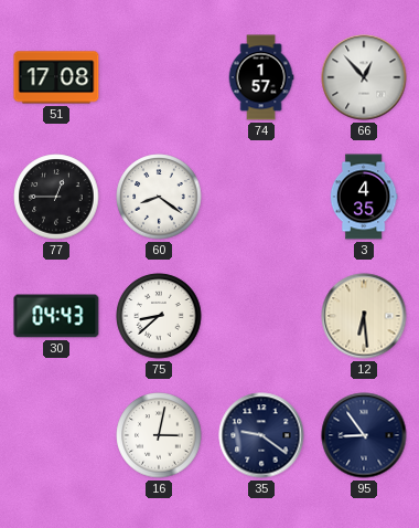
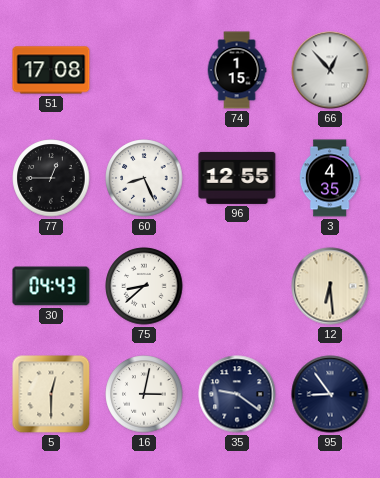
74: 1:57 -> 1:15
60: 8:21 -> 8:26
96: none -> 12:55
5: none -> 12:30
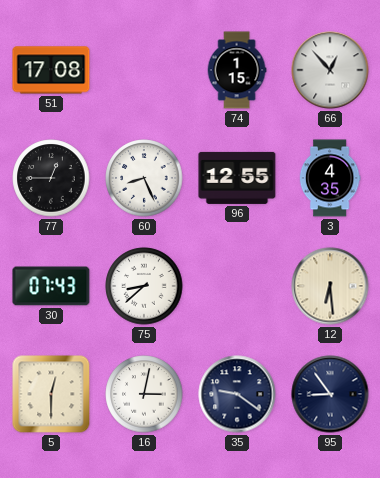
30: 04:43 -> 07:43
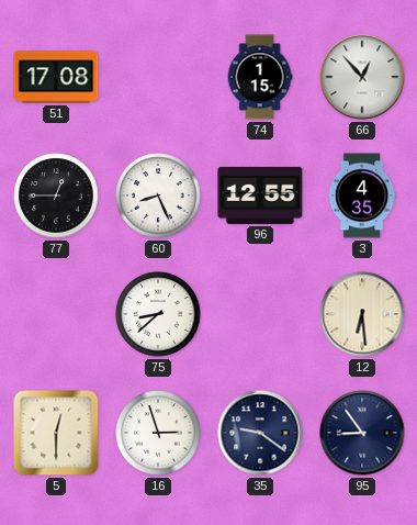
30: 07:43 -> none
16: 3:02 -> 2:57
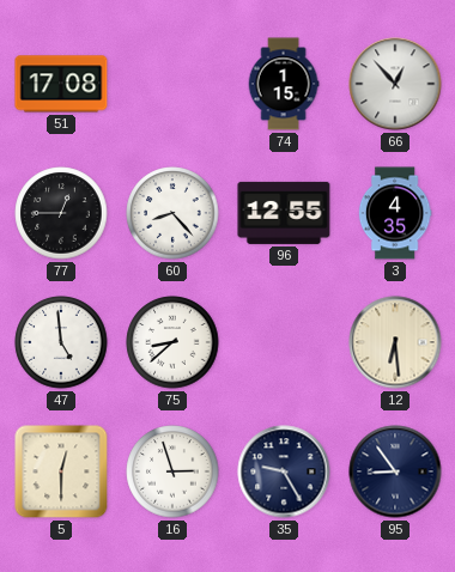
60: 8:26 -> 8:23
47: none -> 4:59
35: 9:21 -> 9:25
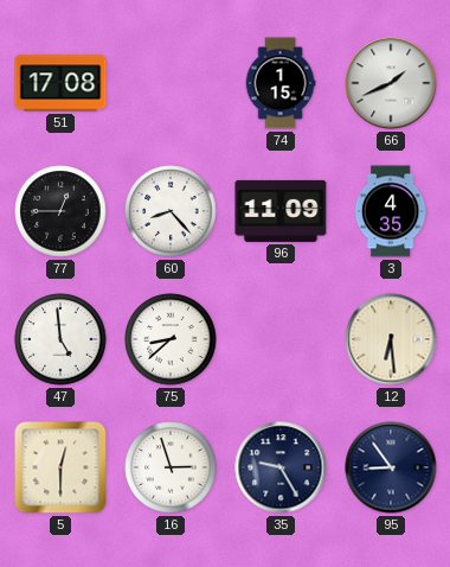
66: 12:53 -> 1:41
96: 12:55 -> 11:09
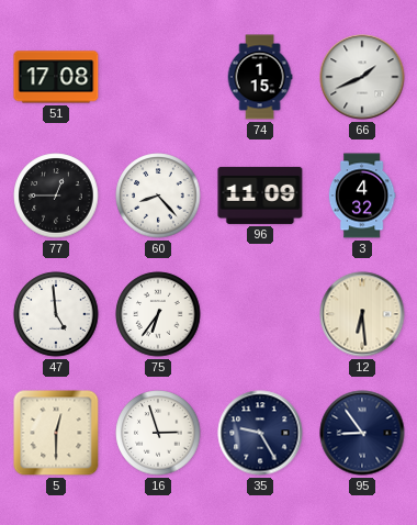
3: 4:35 -> 4:32
75: 8:38 -> 6:36
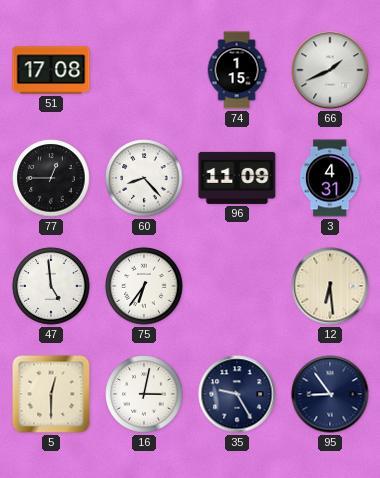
3: 4:32 -> 4:31
16: 2:57 -> 3:02
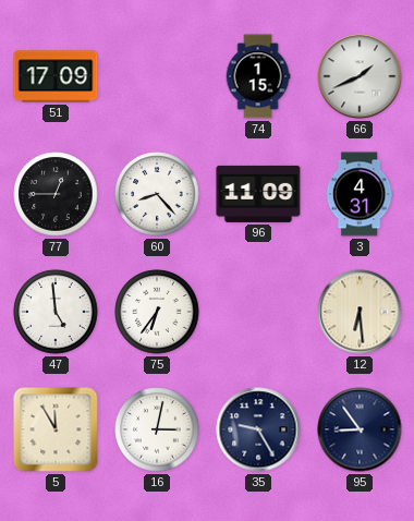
51: 17:08 -> 17:09
5: 12:30 -> 11:55
